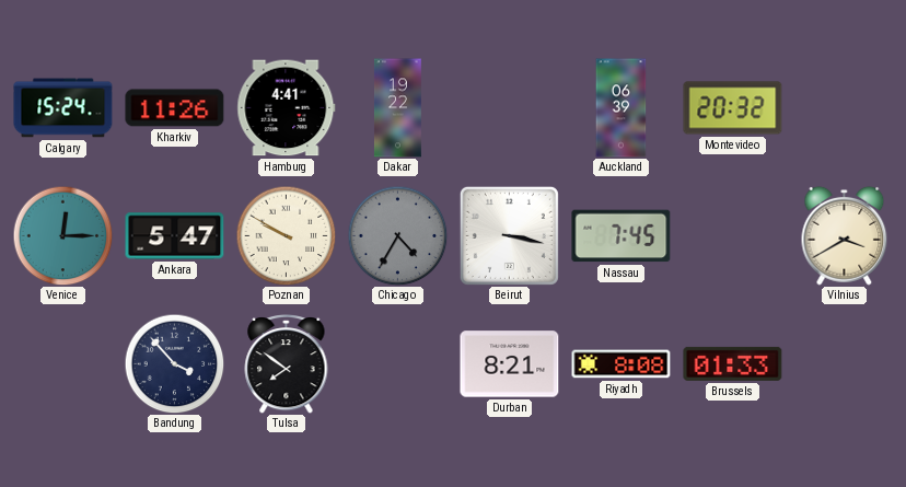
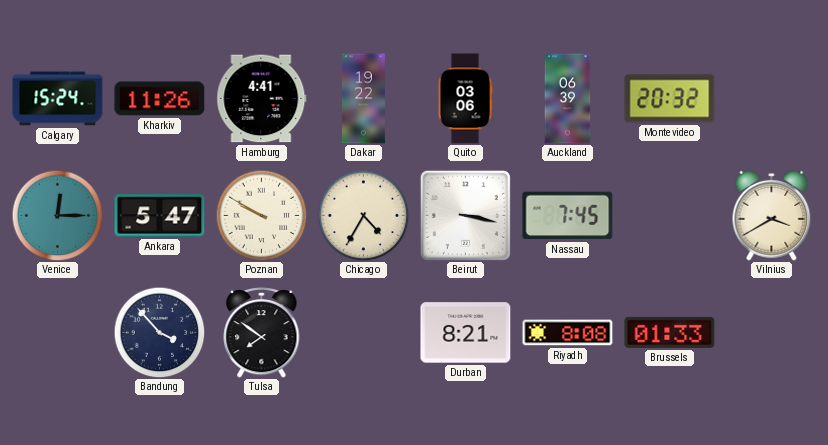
Quito: none -> 03:06
Chicago dial: grey -> cream
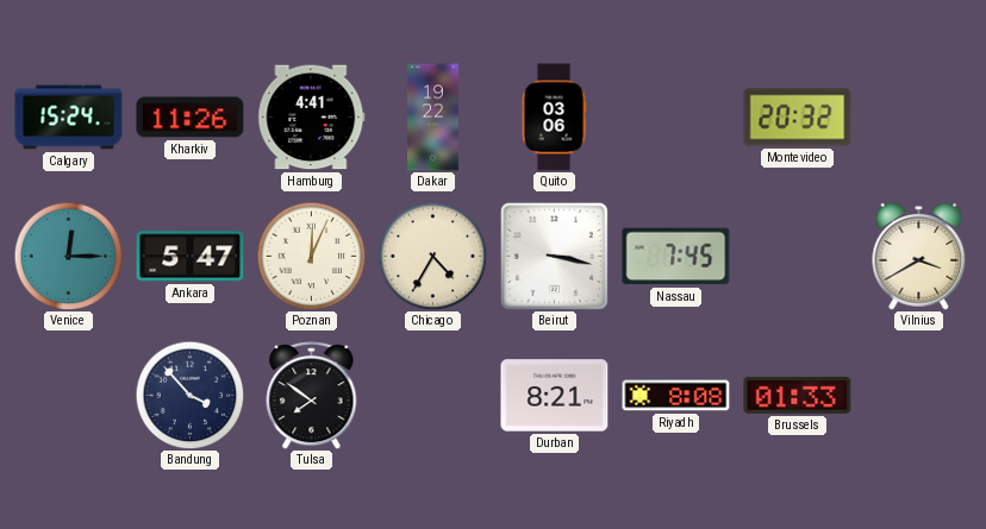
Auckland: 06:39 -> none
Poznan: 9:50 -> 12:04
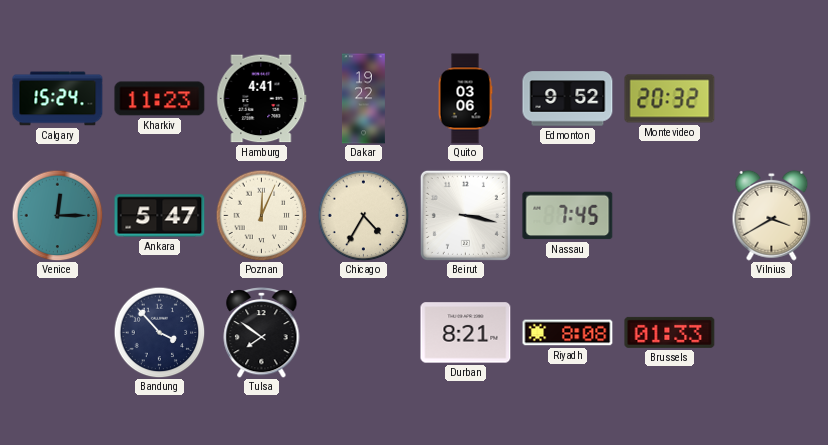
Kharkiv: 11:26 -> 11:23
Edmonton: none -> 9:52
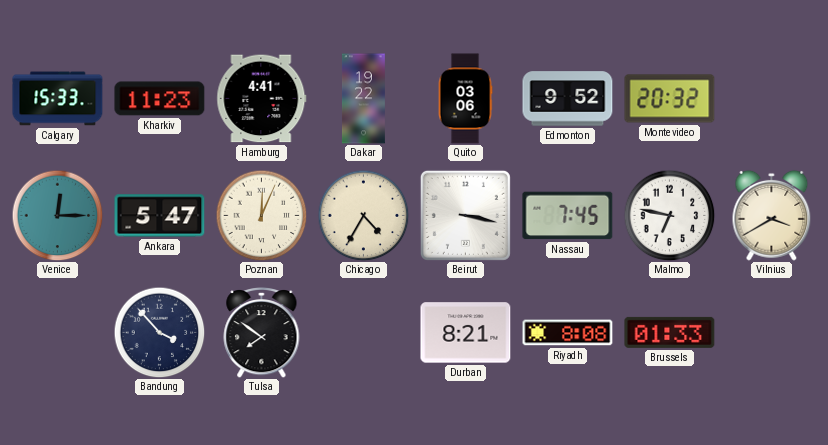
Calgary: 15:24 -> 15:33
Malmo: none -> 6:47
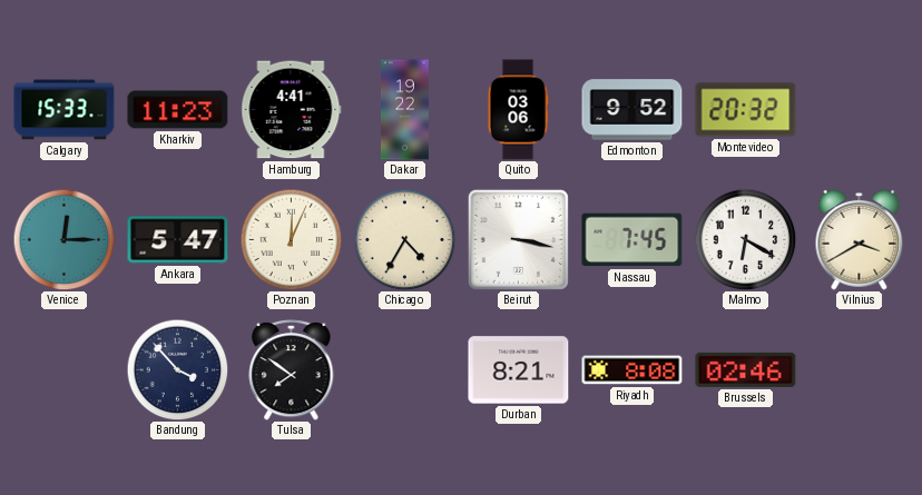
Malmo: 6:47 -> 6:20
Brussels: 01:33 -> 02:46
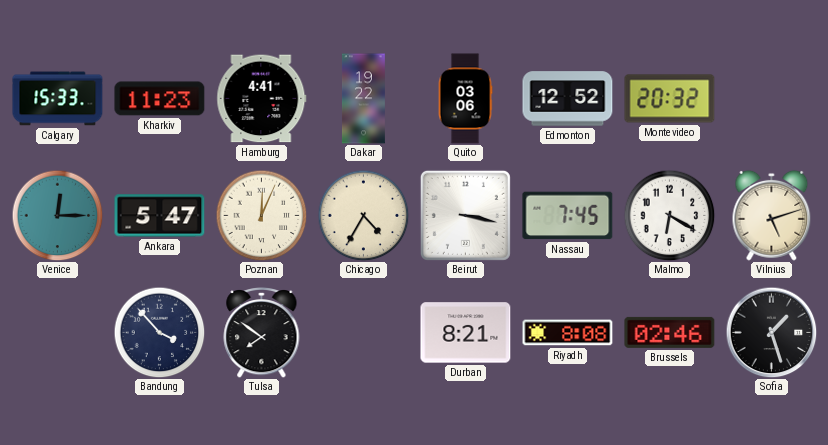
Edmonton: 9:52 -> 12:52
Vilnius: 3:40 -> 5:12
Sofia: none -> 1:27
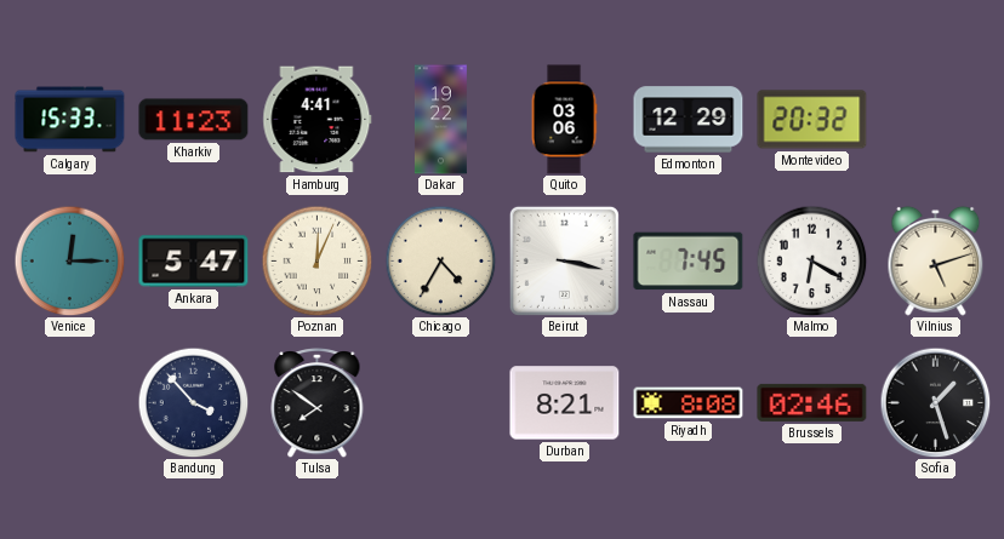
Edmonton: 12:52 -> 12:29
